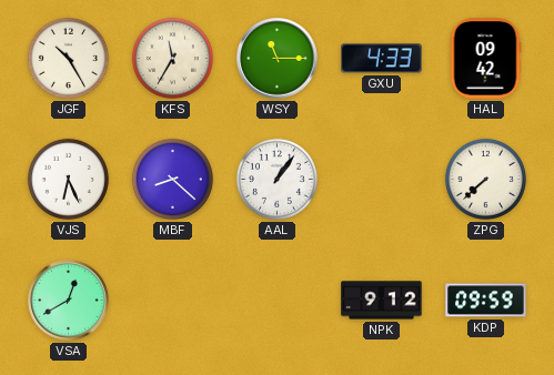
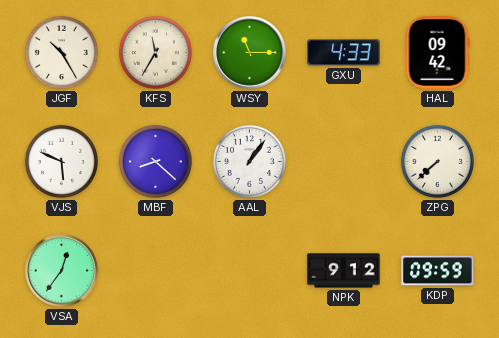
VJS: 6:26 -> 5:49
VSA: 12:40 -> 12:36
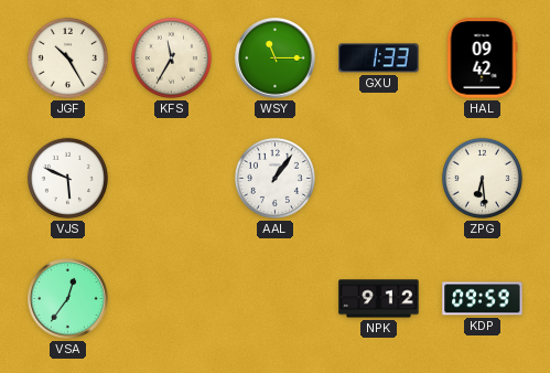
GXU: 4:33 -> 1:33
MBF: 8:22 -> none
ZPG: 7:38 -> 6:29
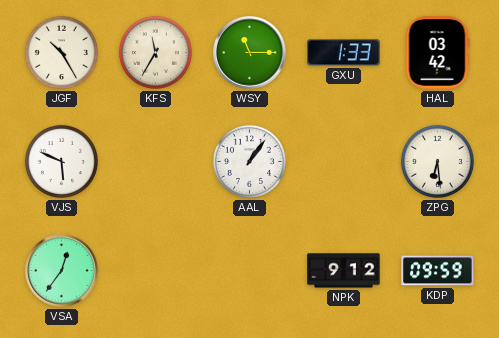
HAL: 09:42 -> 03:42
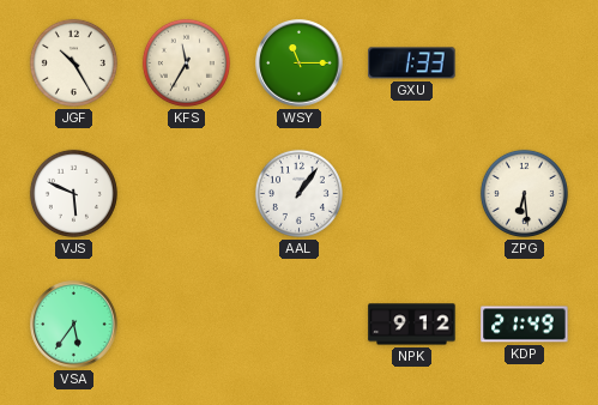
HAL: 03:42 -> none
VSA: 12:36 -> 5:36
KDP: 09:59 -> 21:49
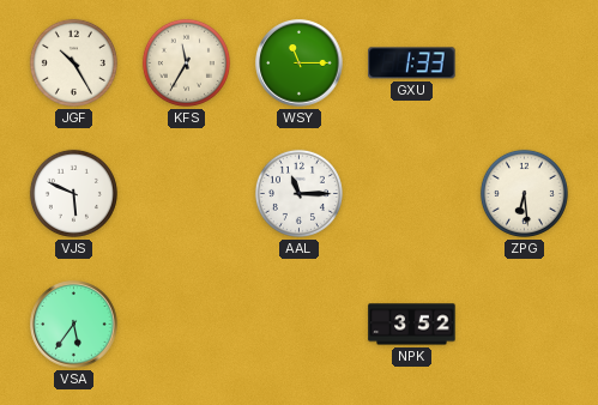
AAL: 1:06 -> 11:15
NPK: 9:12 -> 3:52
KDP: 21:49 -> none
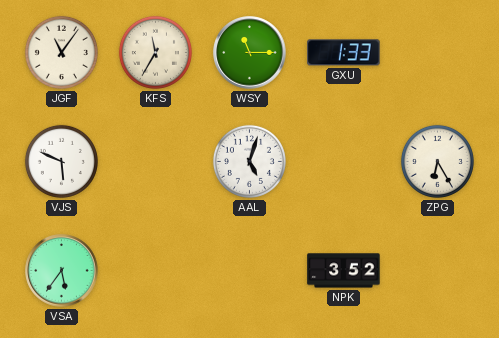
JGF: 10:25 -> 11:06
AAL: 11:15 -> 5:03
ZPG: 6:29 -> 6:25
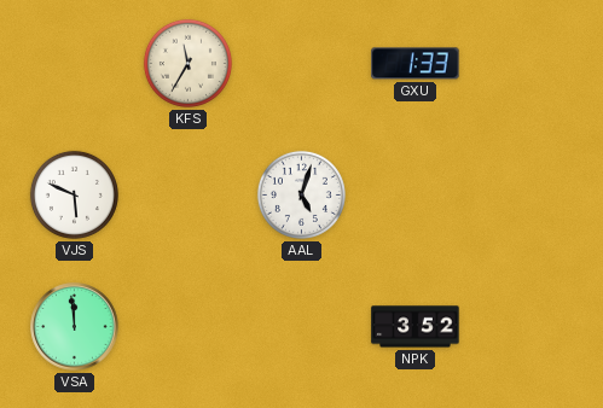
JGF: 11:06 -> none
WSY: 11:15 -> none
ZPG: 6:25 -> none
VSA: 5:36 -> 11:59
